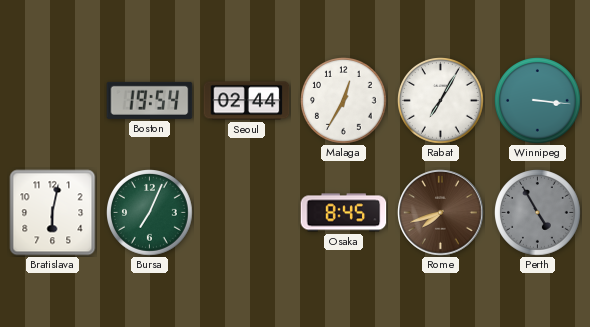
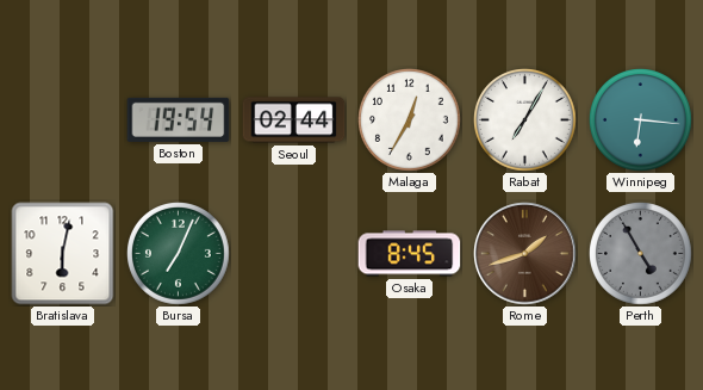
Winnipeg: 3:16 -> 6:16
Rome: 7:42 -> 1:42
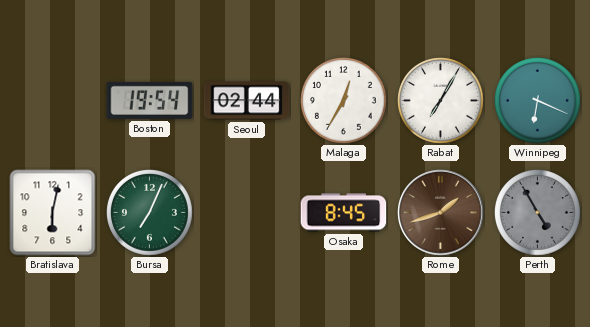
Winnipeg: 6:16 -> 6:19
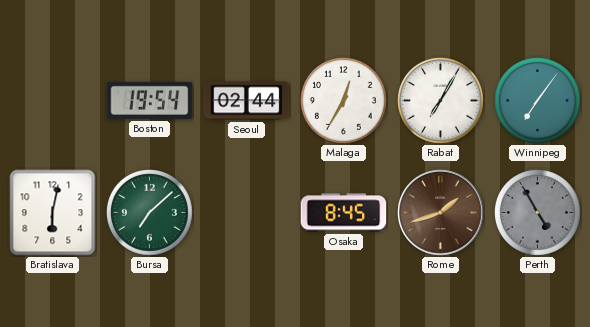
Winnipeg: 6:19 -> 7:06
Bursa: 7:04 -> 7:08
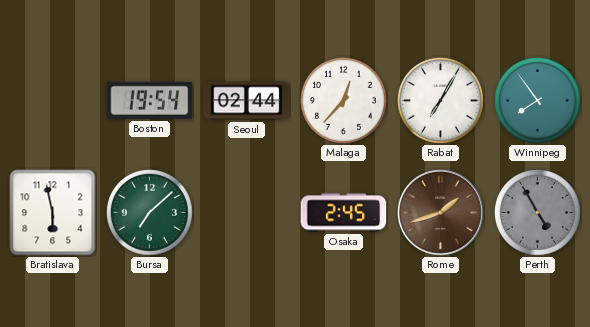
Malaga: 12:35 -> 12:37
Winnipeg: 7:06 -> 7:54
Bratislava: 6:02 -> 5:58
Osaka: 8:45 -> 2:45
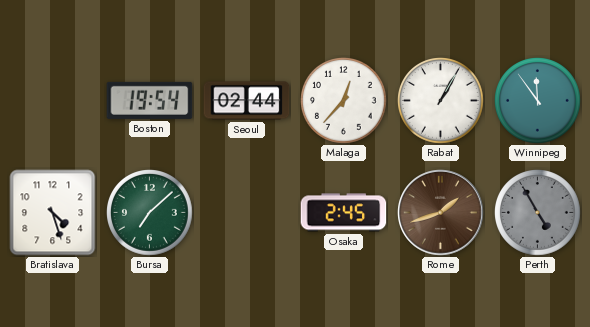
Rabat: 7:05 -> 1:05
Winnipeg: 7:54 -> 11:54
Bratislava: 5:58 -> 4:27
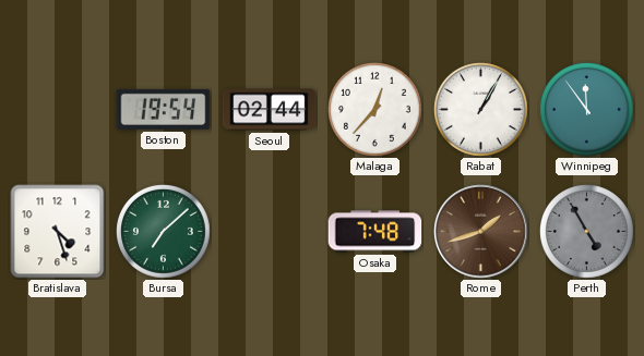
Osaka: 2:45 -> 7:48
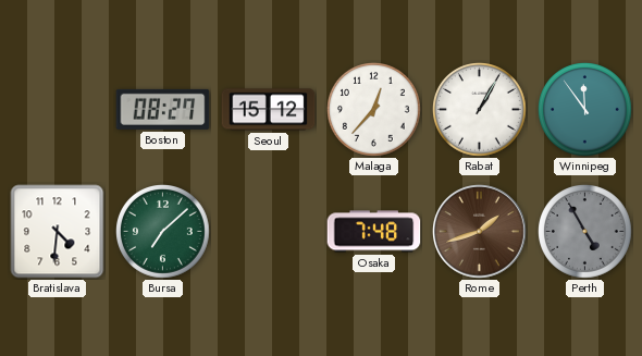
Boston: 19:54 -> 08:27
Seoul: 02:44 -> 15:12
Bratislava: 4:27 -> 4:31
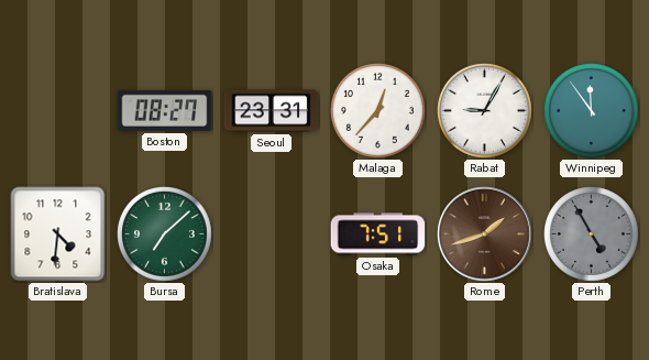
Seoul: 15:12 -> 23:31
Rabat: 1:05 -> 9:05
Osaka: 7:48 -> 7:51
